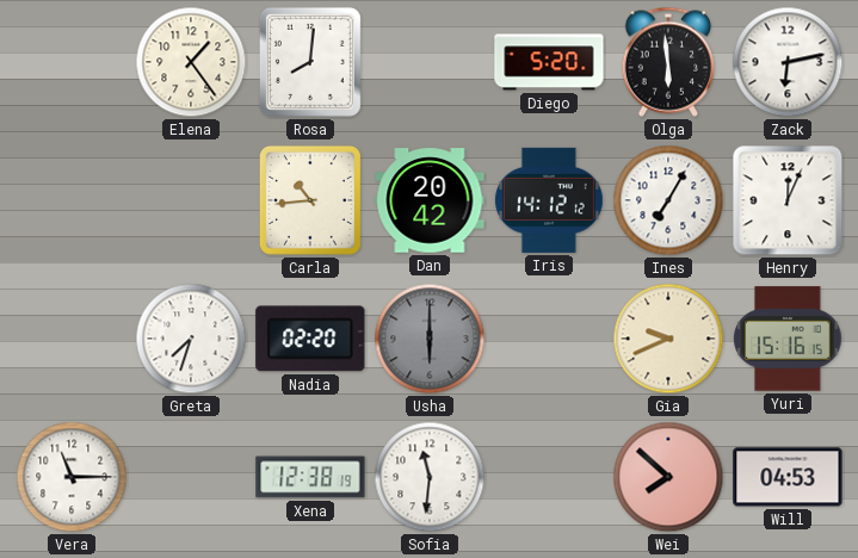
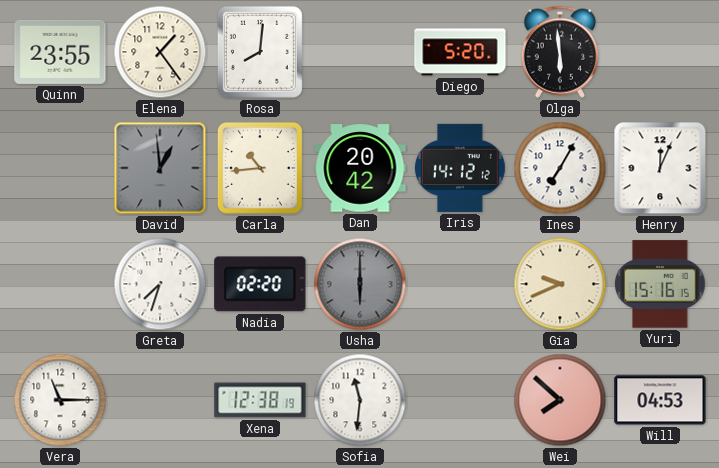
Quinn: none -> 23:55
Zack: 6:13 -> none
David: none -> 12:59
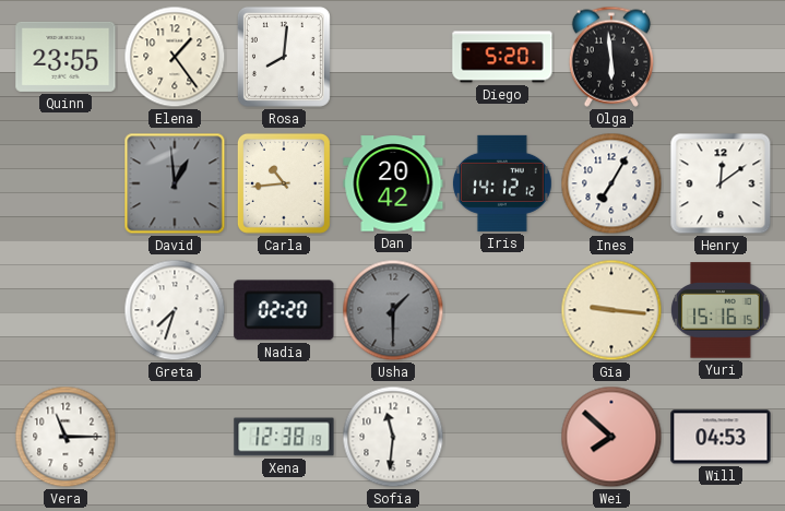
Henry: 12:04 -> 12:09
Usha: 6:00 -> 1:30
Gia: 9:41 -> 9:16
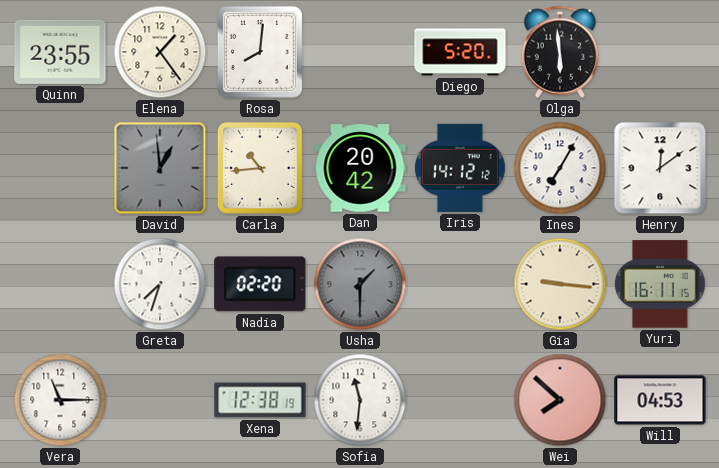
Yuri: 15:16 -> 16:11
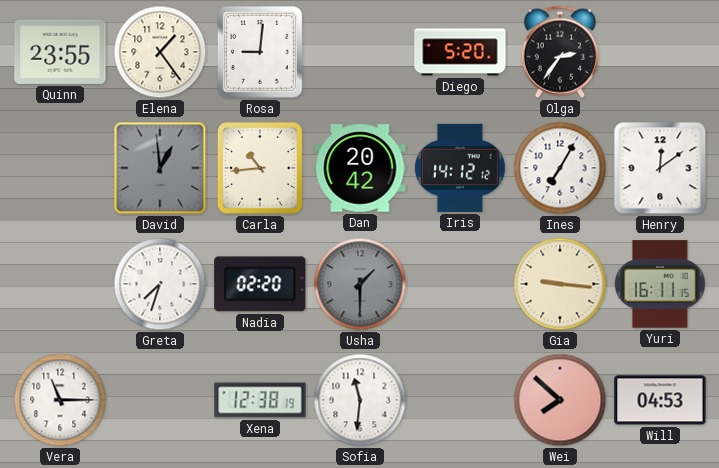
Rosa: 8:01 -> 9:01
Olga: 5:59 -> 2:36
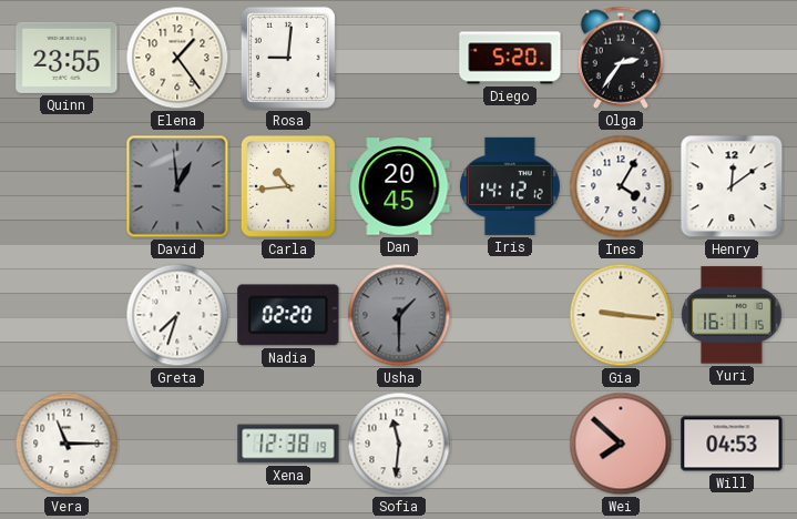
Dan: 20:42 -> 20:45
Ines: 7:05 -> 4:05
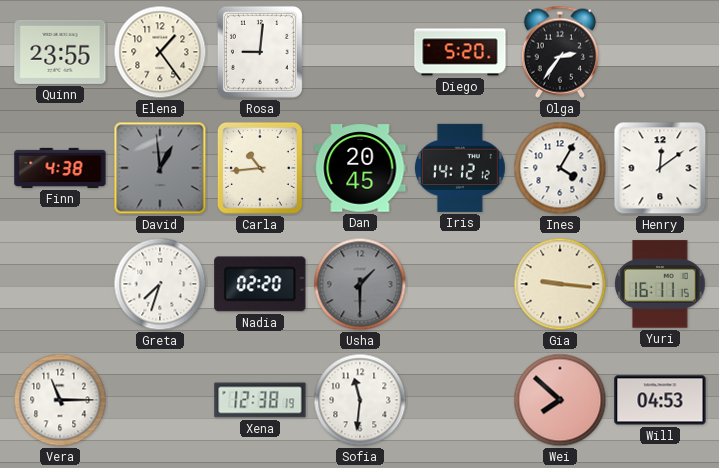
Finn: none -> 4:38
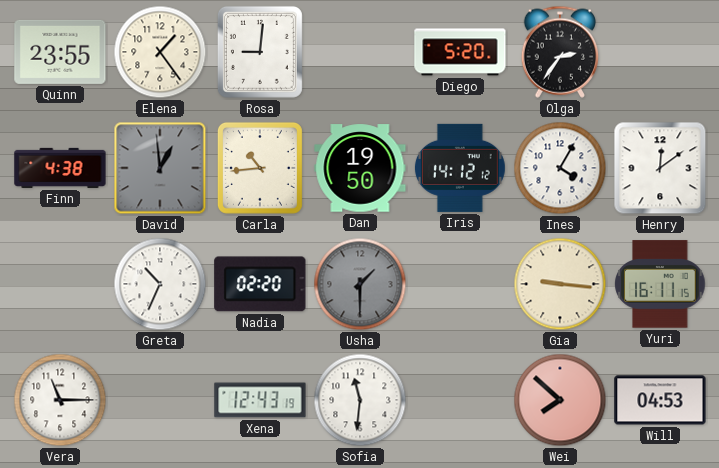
Dan: 20:45 -> 19:50
Greta: 7:33 -> 10:34
Xena: 12:38 -> 12:43
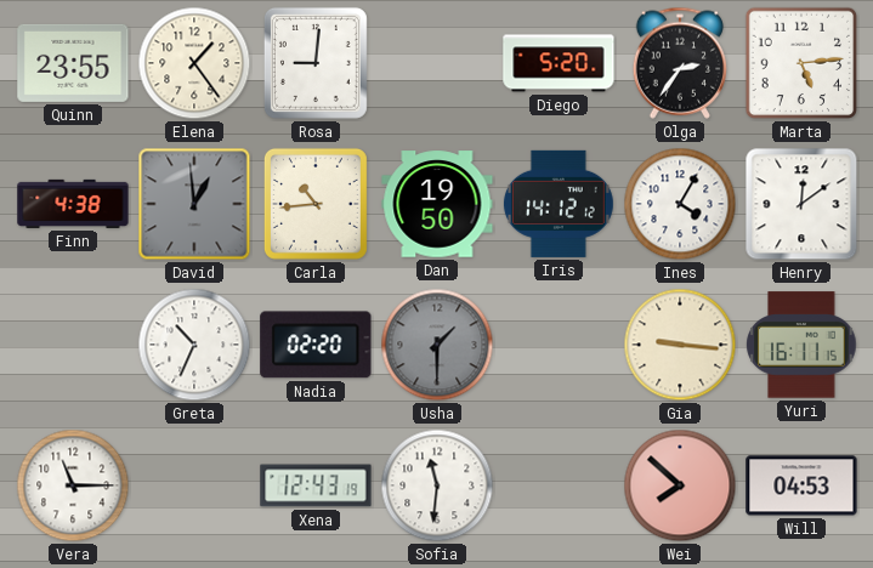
Marta: none -> 5:14
